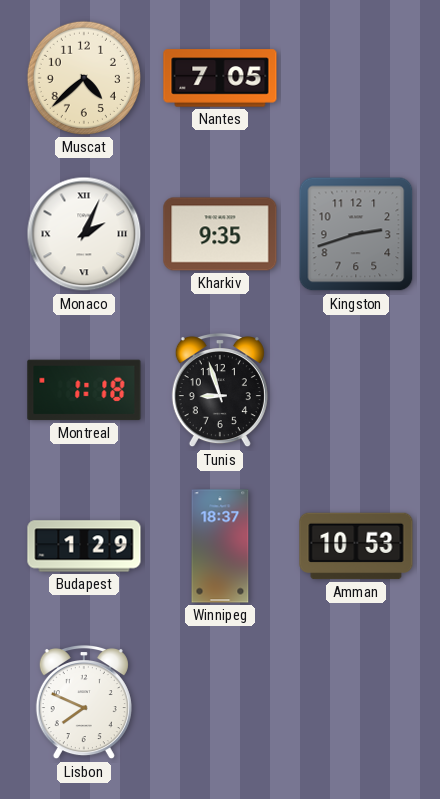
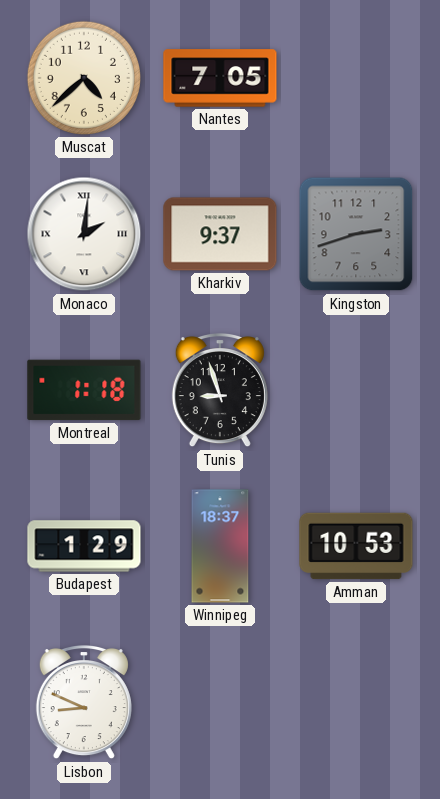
Monaco: 2:04 -> 2:01
Kharkiv: 9:35 -> 9:37
Lisbon: 7:49 -> 8:49
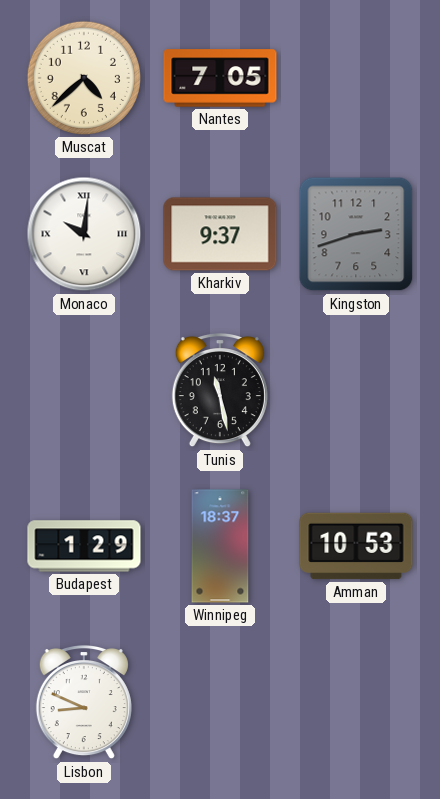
Monaco: 2:01 -> 10:01
Montreal: 1:18 -> none
Tunis: 8:57 -> 11:28
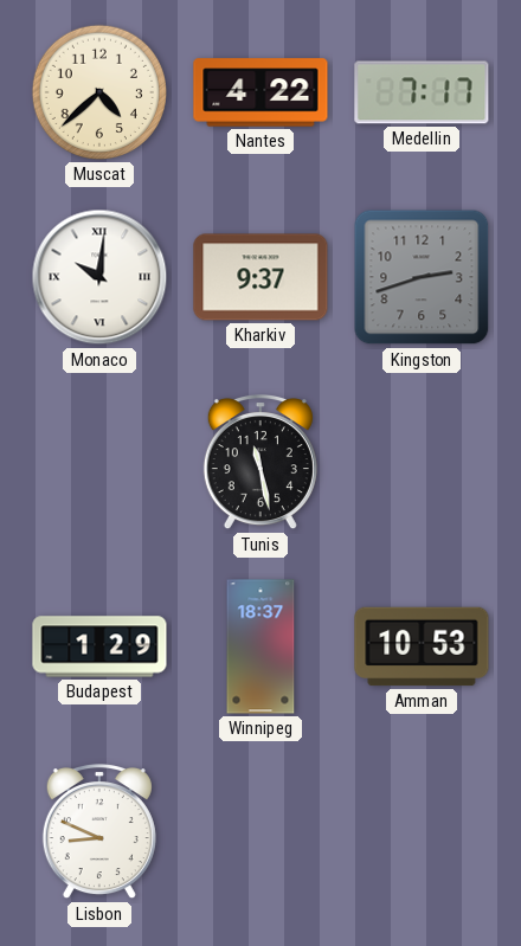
Nantes: 7:05 -> 4:22
Medellin: none -> 7:17
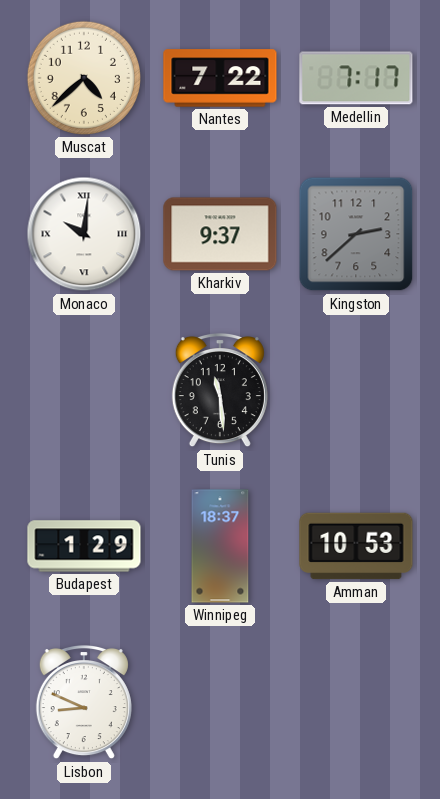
Nantes: 4:22 -> 7:22
Kingston: 2:42 -> 2:38
Tunis: 11:28 -> 11:29
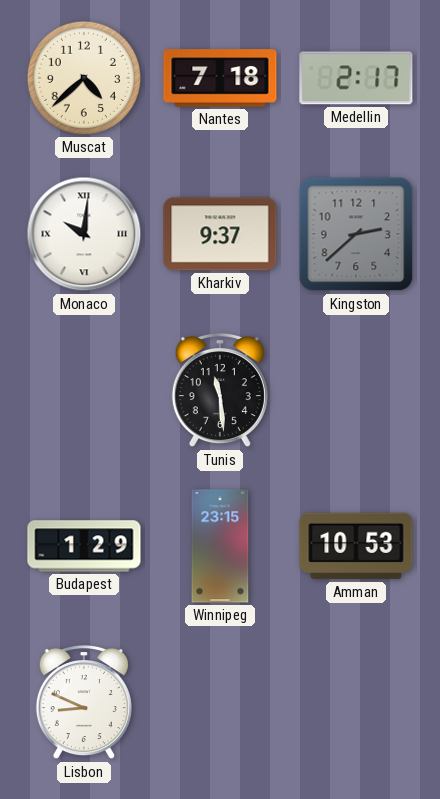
Nantes: 7:22 -> 7:18
Medellin: 7:17 -> 2:17
Winnipeg: 18:37 -> 23:15
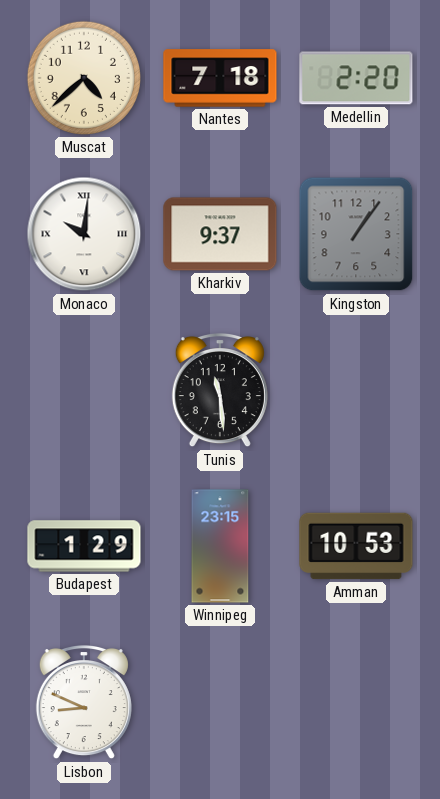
Medellin: 2:17 -> 2:20
Kingston: 2:38 -> 1:06
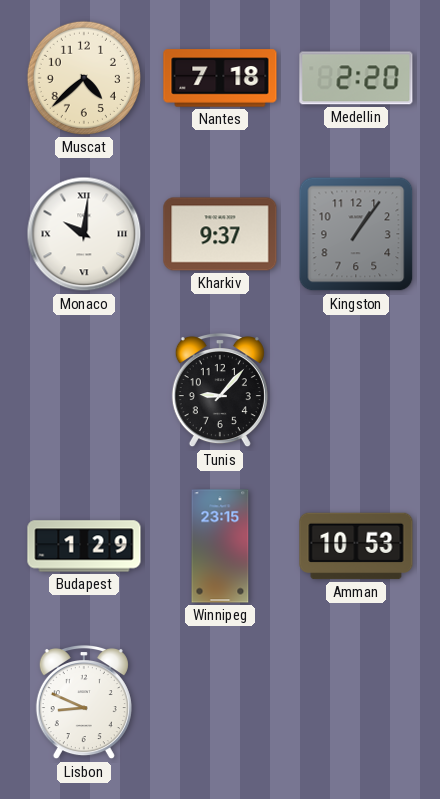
Tunis: 11:29 -> 9:07
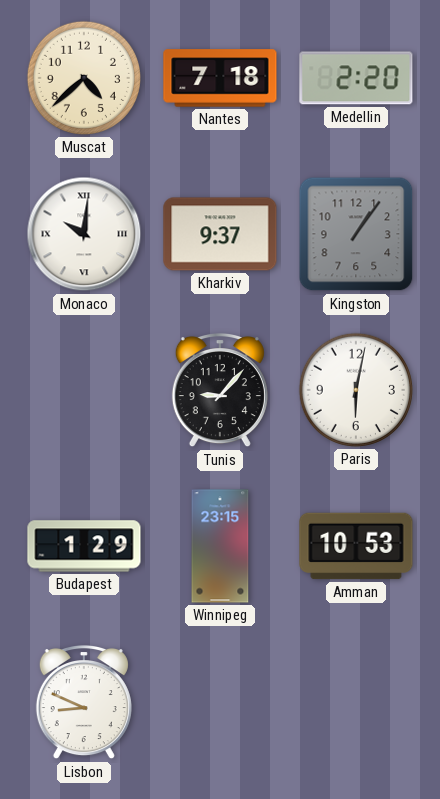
Paris: none -> 6:02
